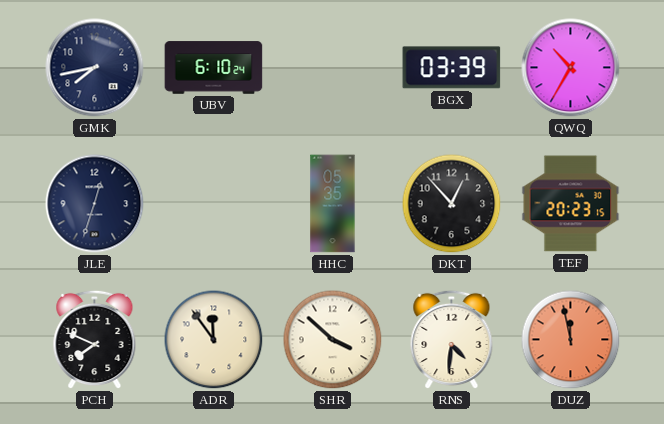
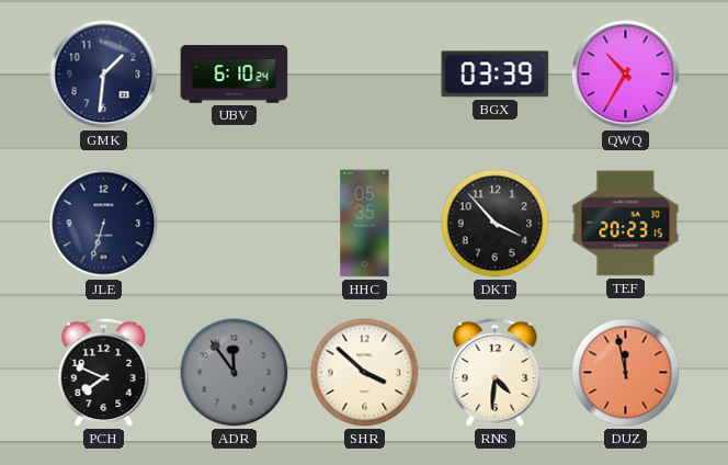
GMK: 7:43 -> 1:31
JLE: 12:33 -> 6:33
DKT: 12:53 -> 3:53
ADR dial: cream -> grey
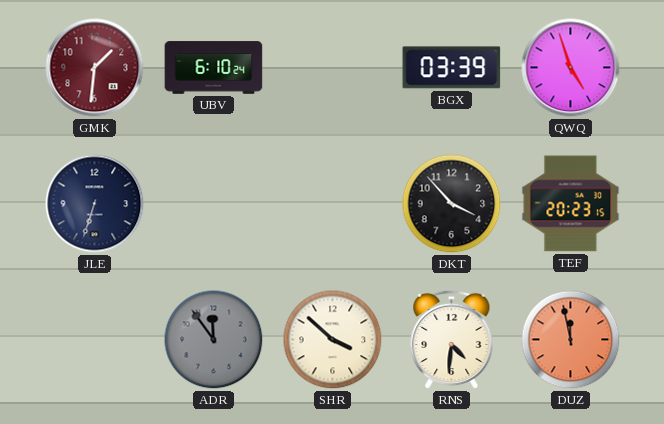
GMK dial: navy -> burgundy
QWQ: 10:35 -> 4:57
HHC: 05:35 -> none
PCH: 7:49 -> none
